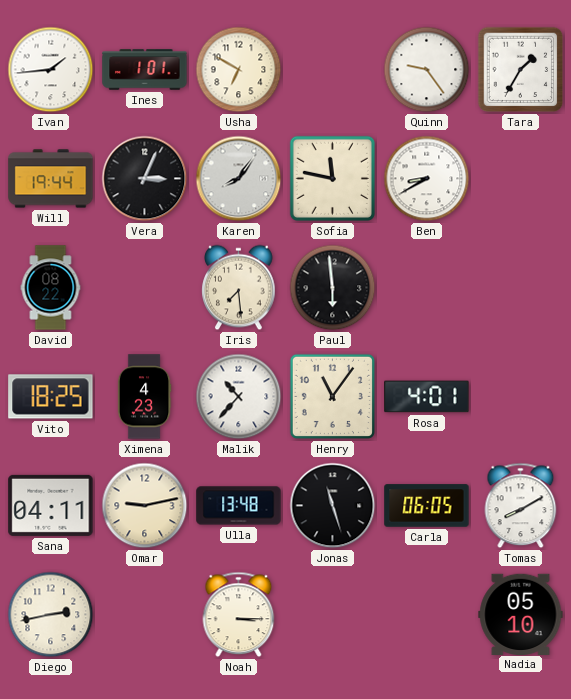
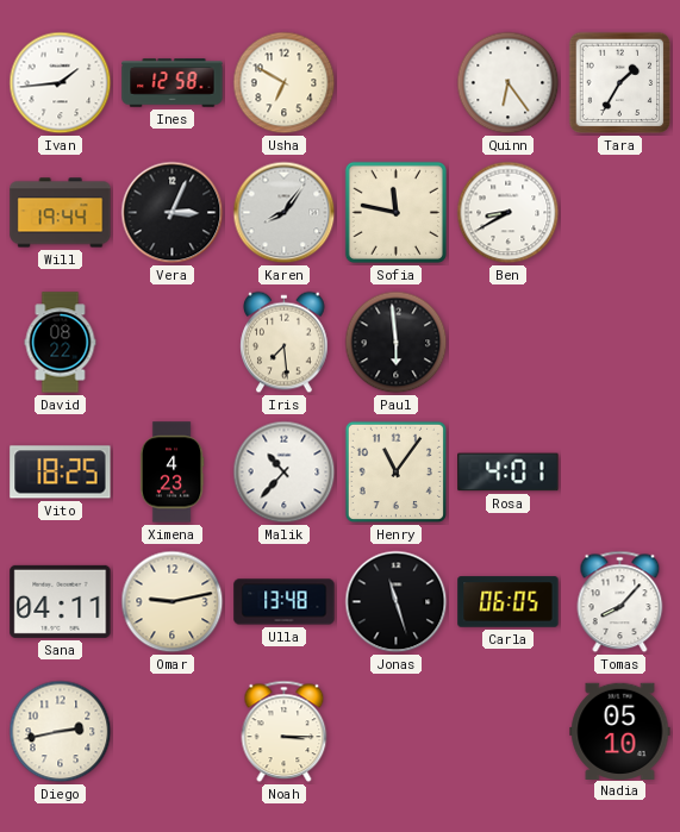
Ines: 1:01 -> 12:58
Quinn: 9:24 -> 6:24
Tomas: 8:10 -> 8:07
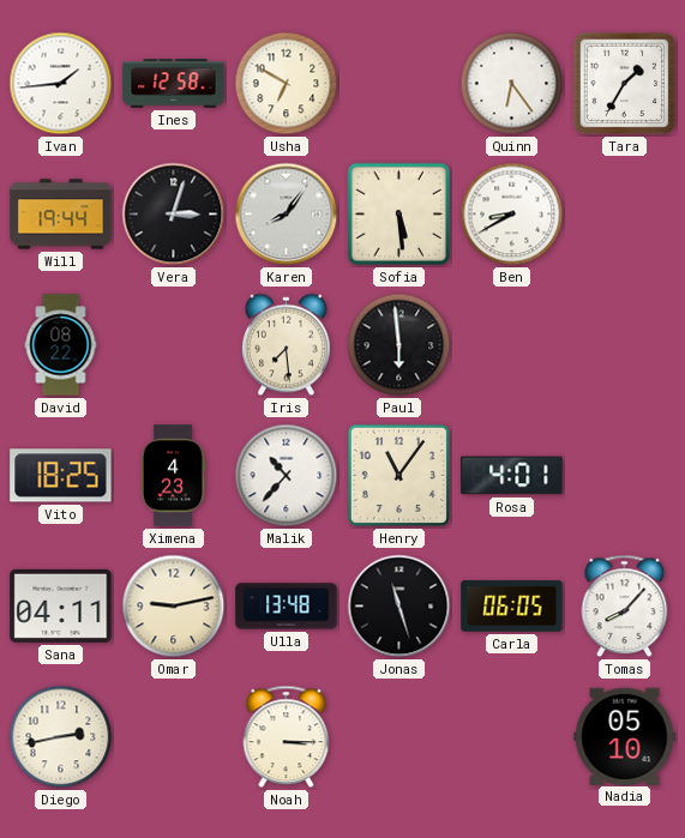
Vera: 3:04 -> 3:03
Sofia: 11:47 -> 5:29
